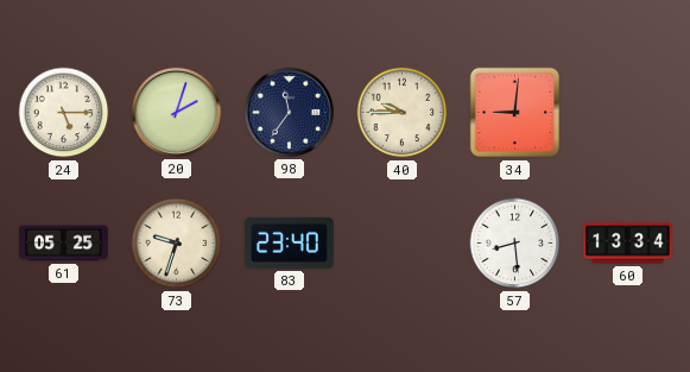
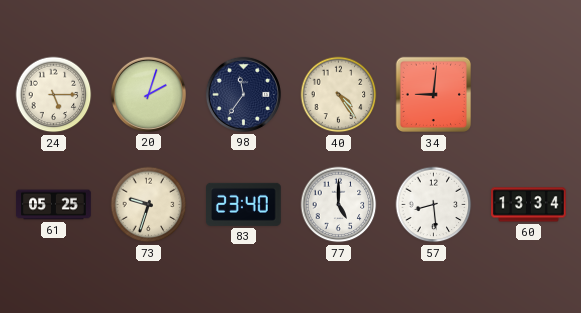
40: 9:45 -> 4:24
77: none -> 5:00
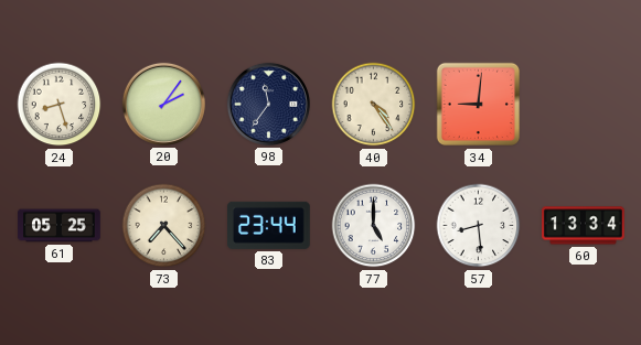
24: 5:15 -> 8:27
20: 2:03 -> 2:06
73: 9:33 -> 7:23
83: 23:40 -> 23:44
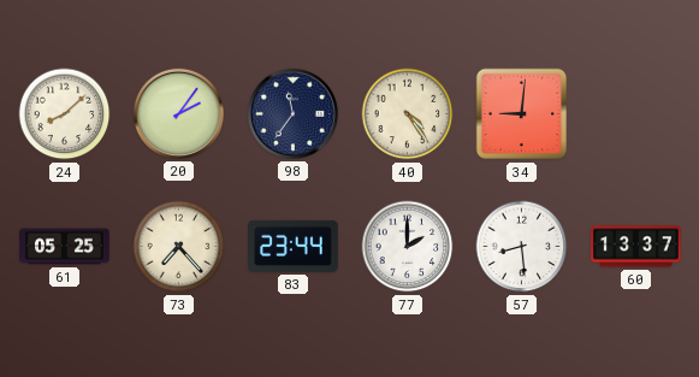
24: 8:27 -> 8:08
77: 5:00 -> 2:00
60: 13:34 -> 13:37
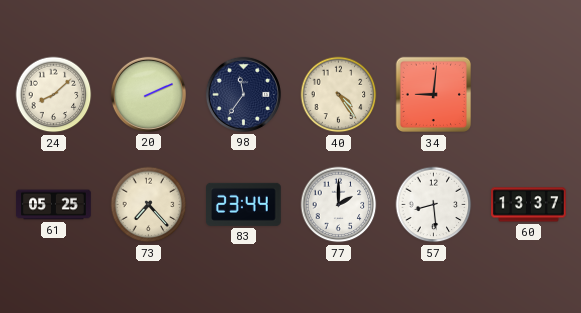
20: 2:06 -> 2:11
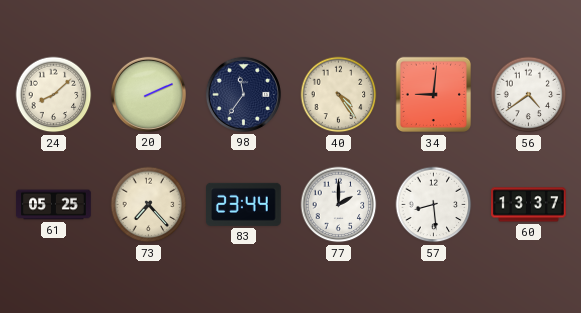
56: none -> 4:39
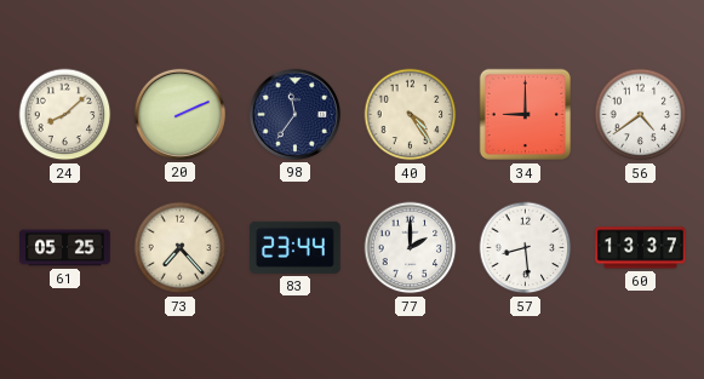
34: 9:01 -> 9:00
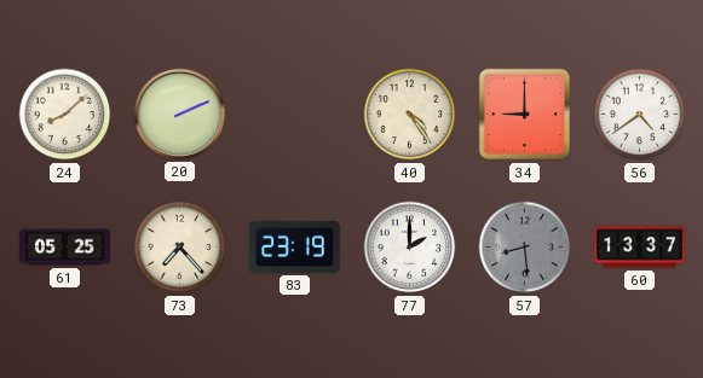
98: 11:36 -> none
83: 23:44 -> 23:19
57 dial: white -> grey
